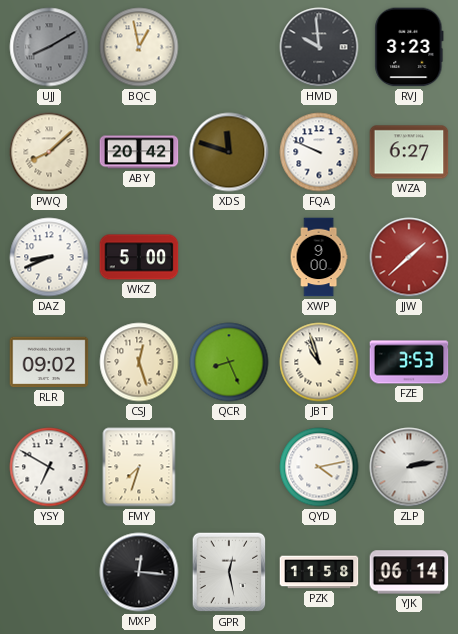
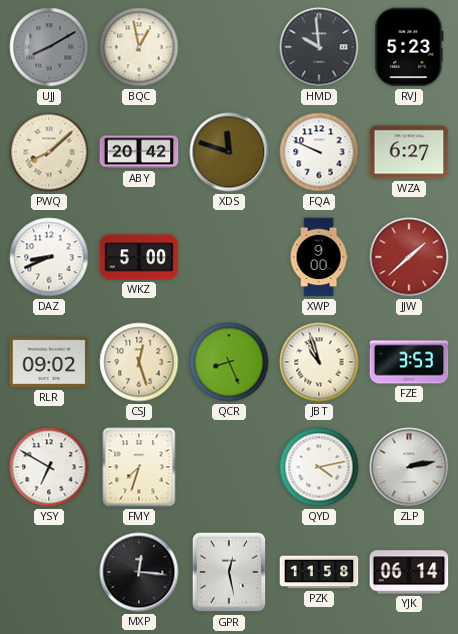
RVJ: 3:23 -> 5:23
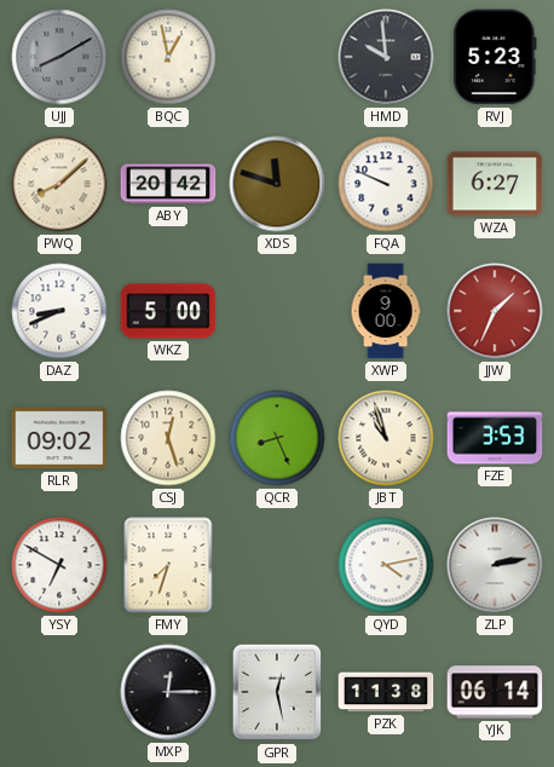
JJW: 1:38 -> 1:34
MXP: 12:16 -> 12:15
PZK: 11:58 -> 11:38
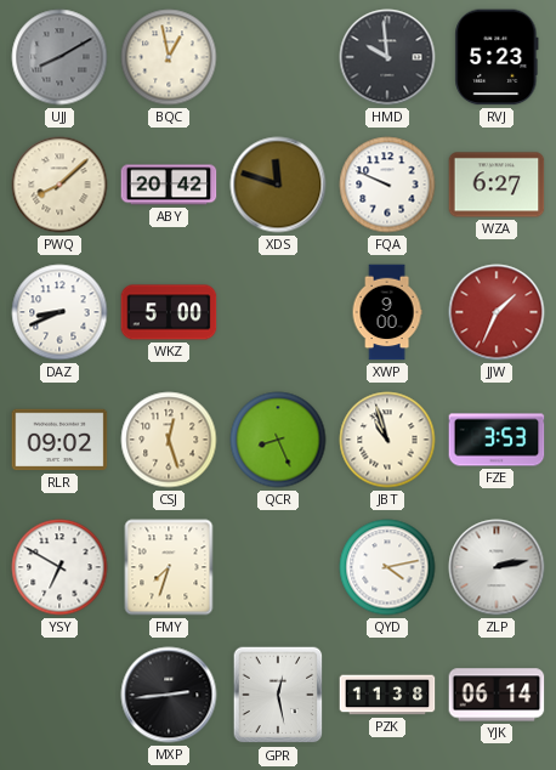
MXP: 12:15 -> 2:44
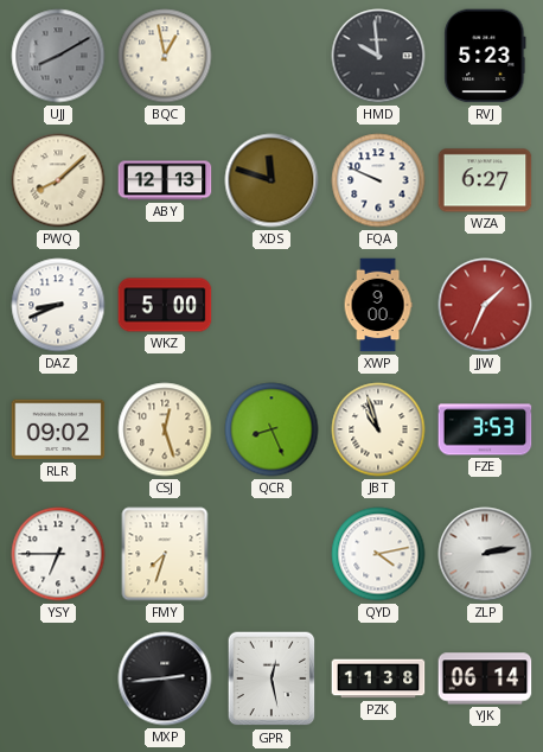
ABY: 20:42 -> 12:13
YSY: 6:50 -> 6:45
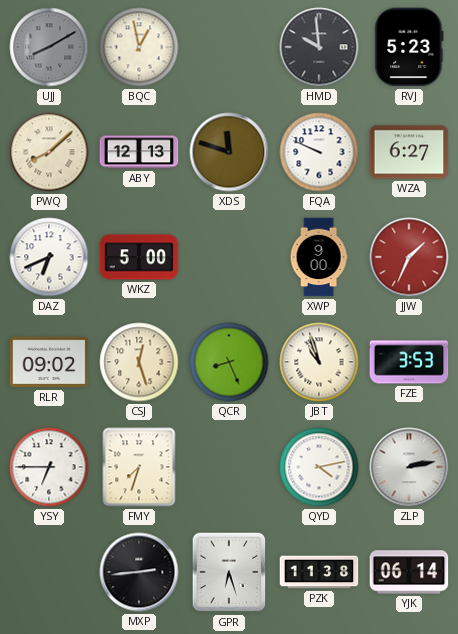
DAZ: 8:41 -> 6:41
GPR: 12:28 -> 6:27
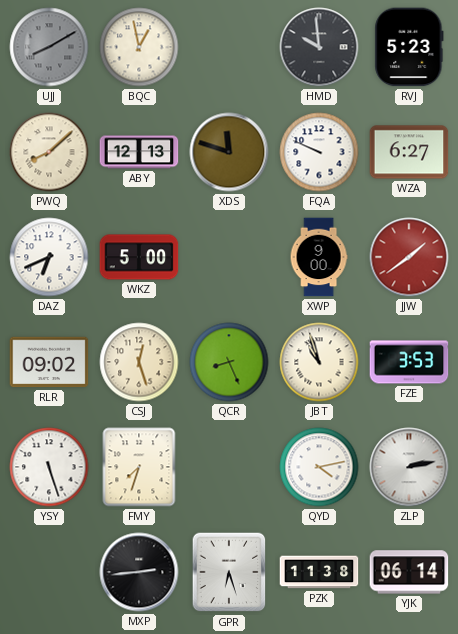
JJW: 1:34 -> 1:39
YSY: 6:45 -> 5:27
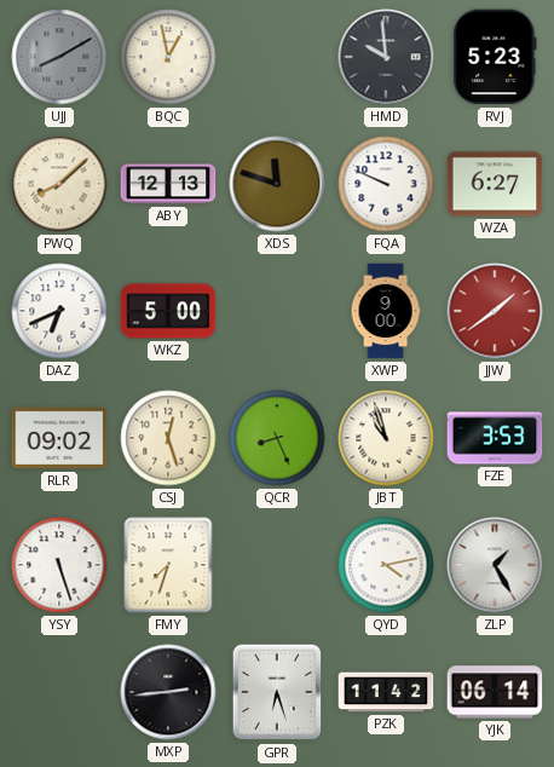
ZLP: 2:13 -> 1:25
PZK: 11:38 -> 11:42
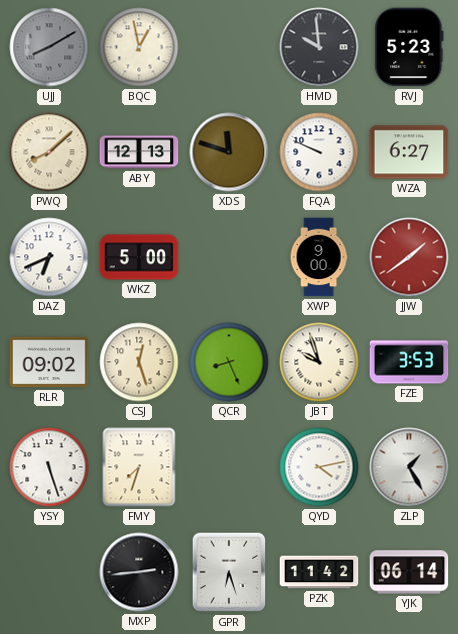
JBT: 10:57 -> 9:57
